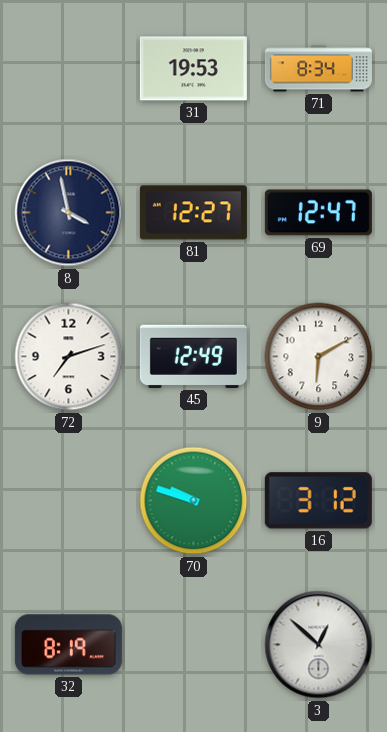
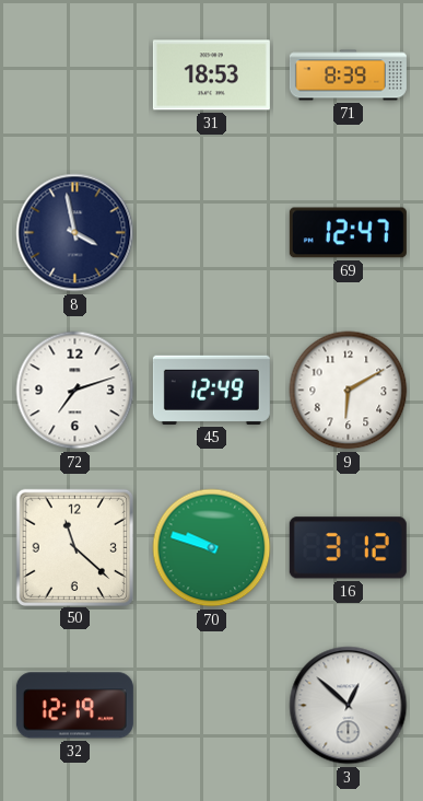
31: 19:53 -> 18:53
71: 8:34 -> 8:39
81: 12:27 -> none
50: none -> 11:22
32: 8:19 -> 12:19
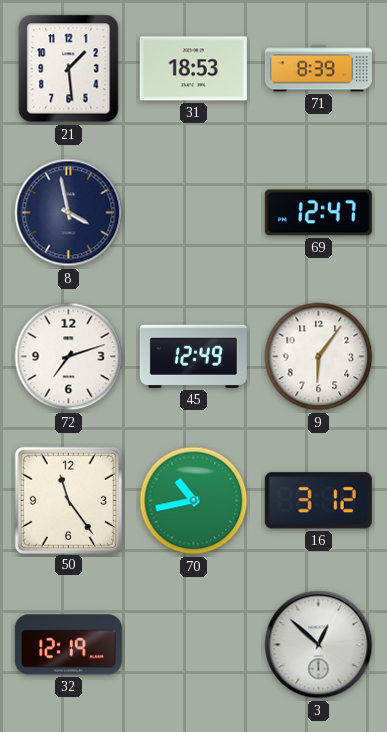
21: none -> 1:29
9: 6:10 -> 6:06
50: 11:22 -> 11:24
70: 9:48 -> 10:43
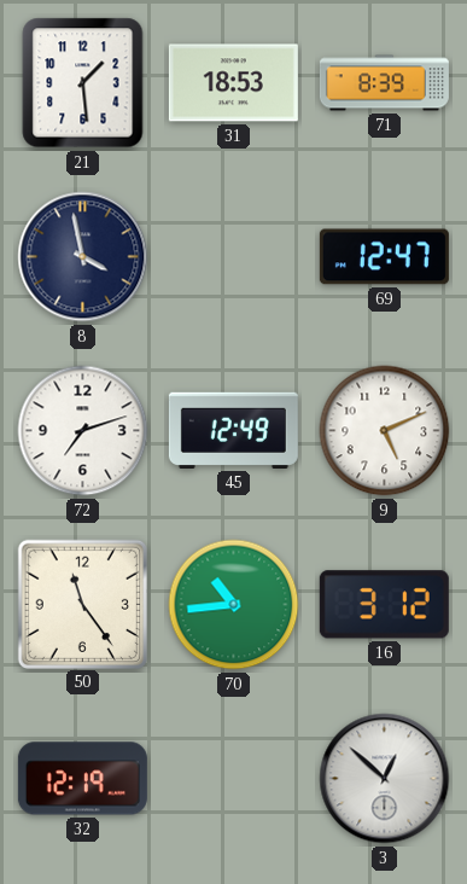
9: 6:06 -> 5:11
70: 10:43 -> 10:44
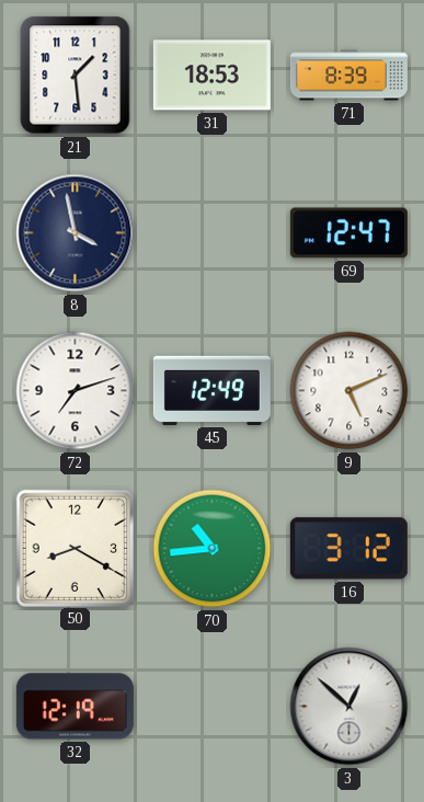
50: 11:24 -> 8:20
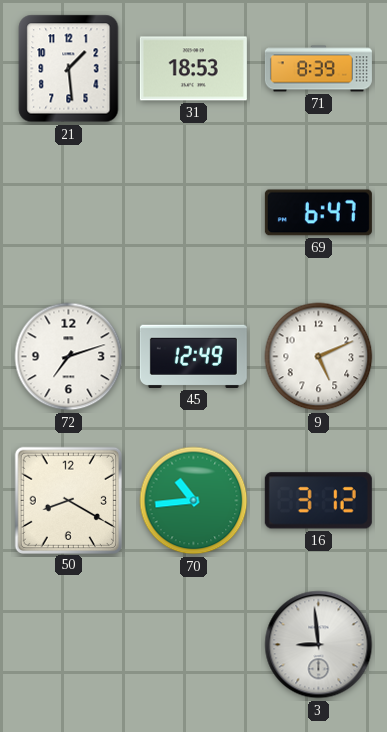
8: 3:58 -> none
69: 12:47 -> 6:47
32: 12:19 -> none
3: 12:52 -> 8:59
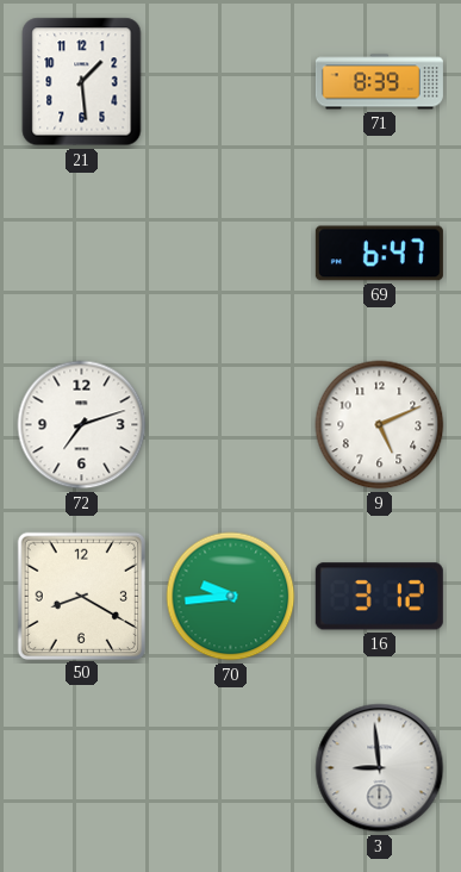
31: 18:53 -> none
45: 12:49 -> none
70: 10:44 -> 9:44
